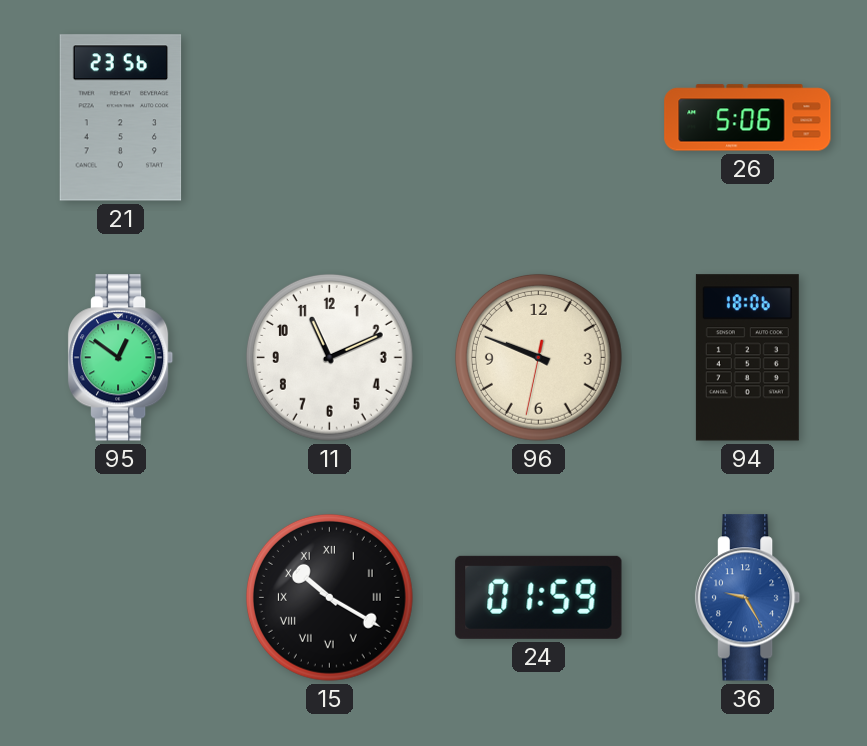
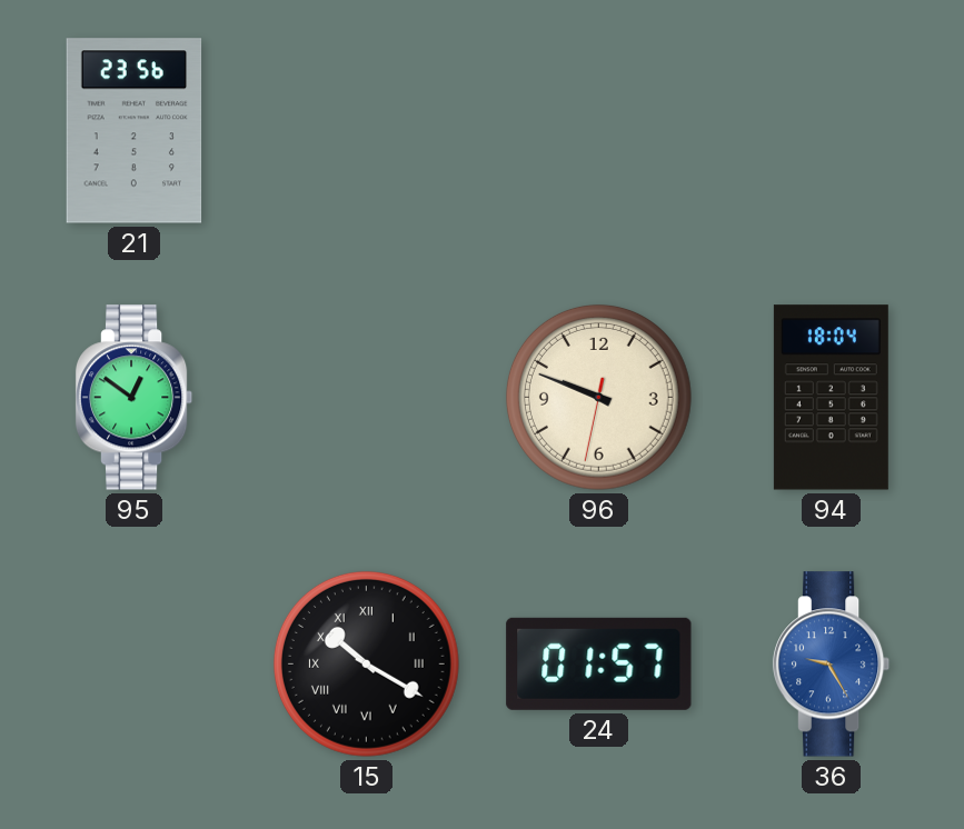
26: 5:06 -> none
11: 11:11 -> none
94: 18:06 -> 18:04
24: 01:59 -> 01:57
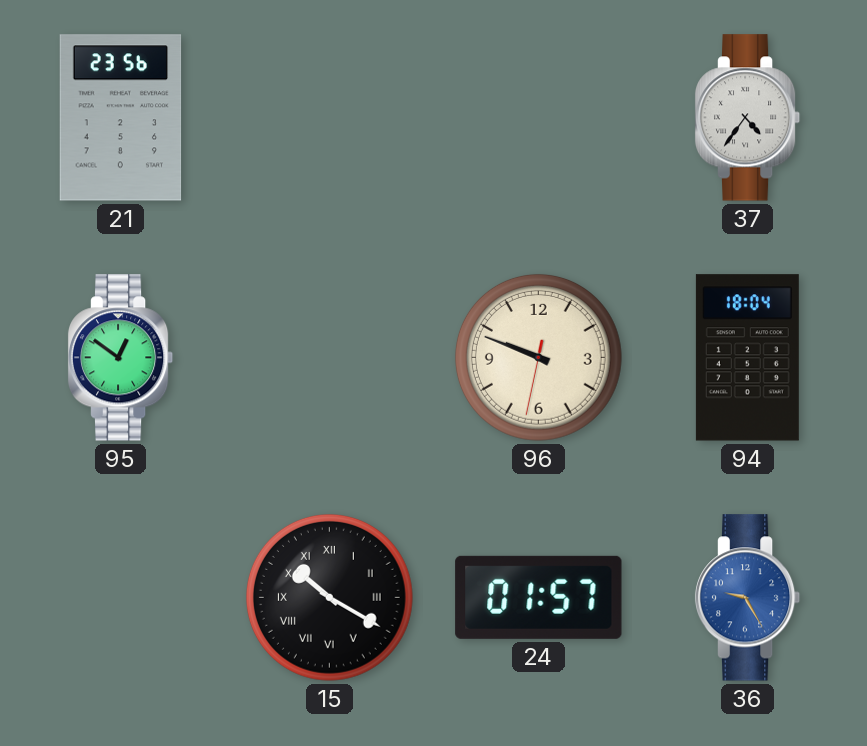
37: none -> 4:36
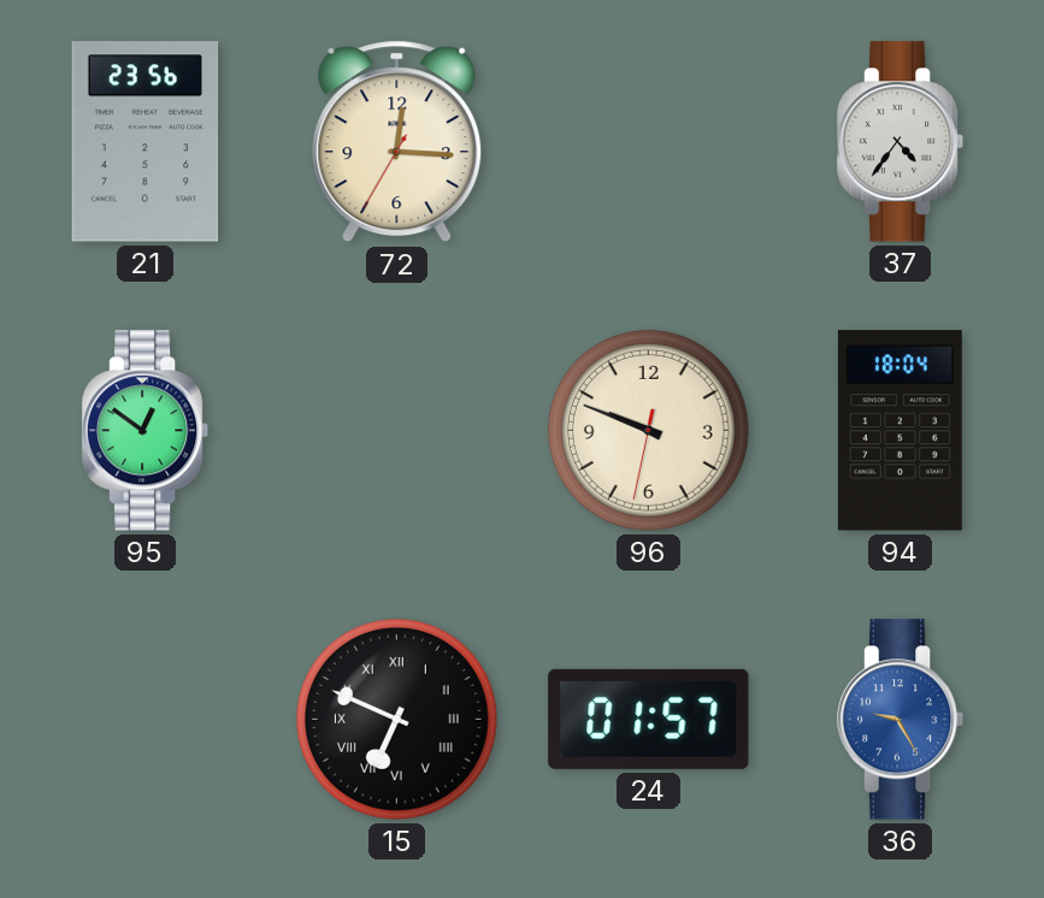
72: none -> 12:15
15: 10:20 -> 6:49
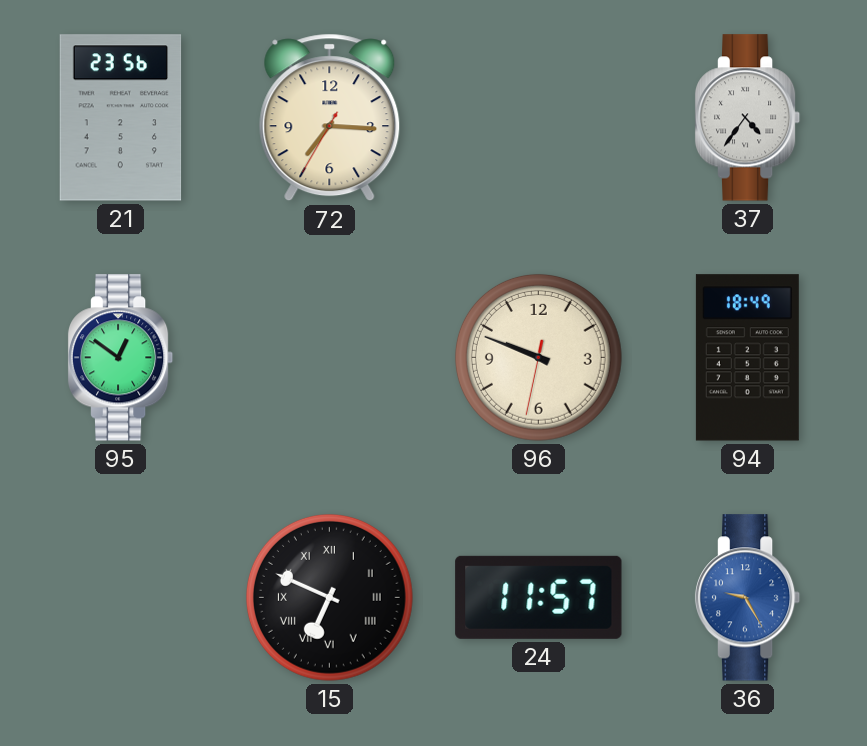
72: 12:15 -> 7:15
94: 18:04 -> 18:49
24: 01:57 -> 11:57
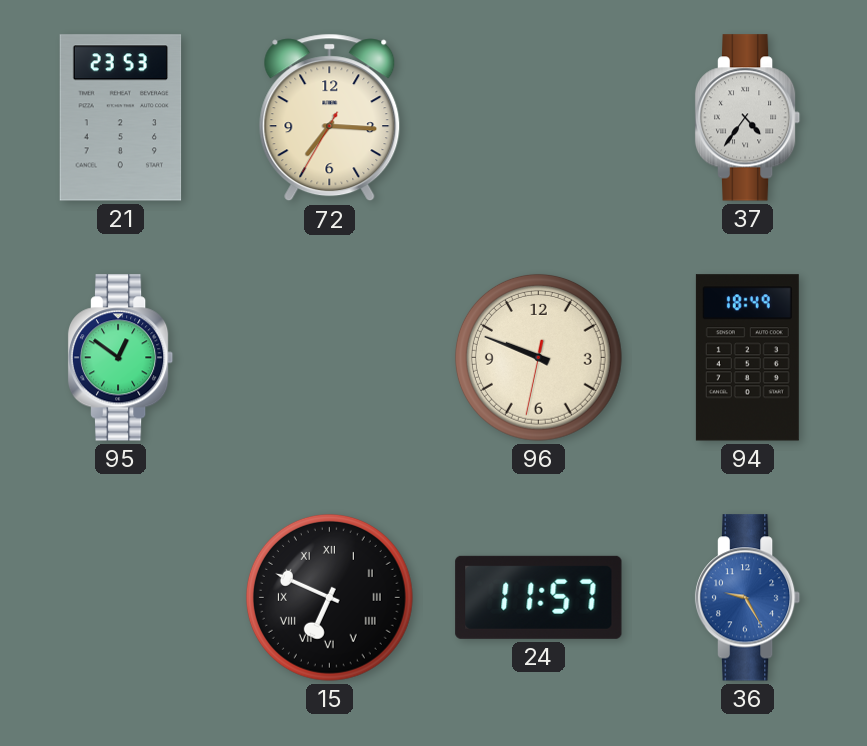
21: 23:56 -> 23:53
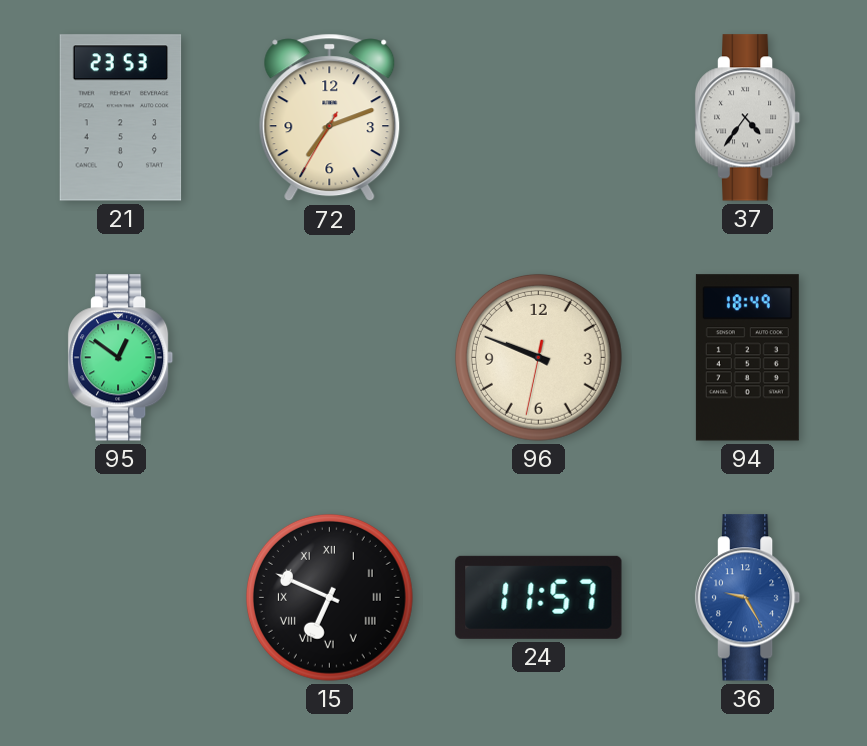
72: 7:15 -> 7:11
